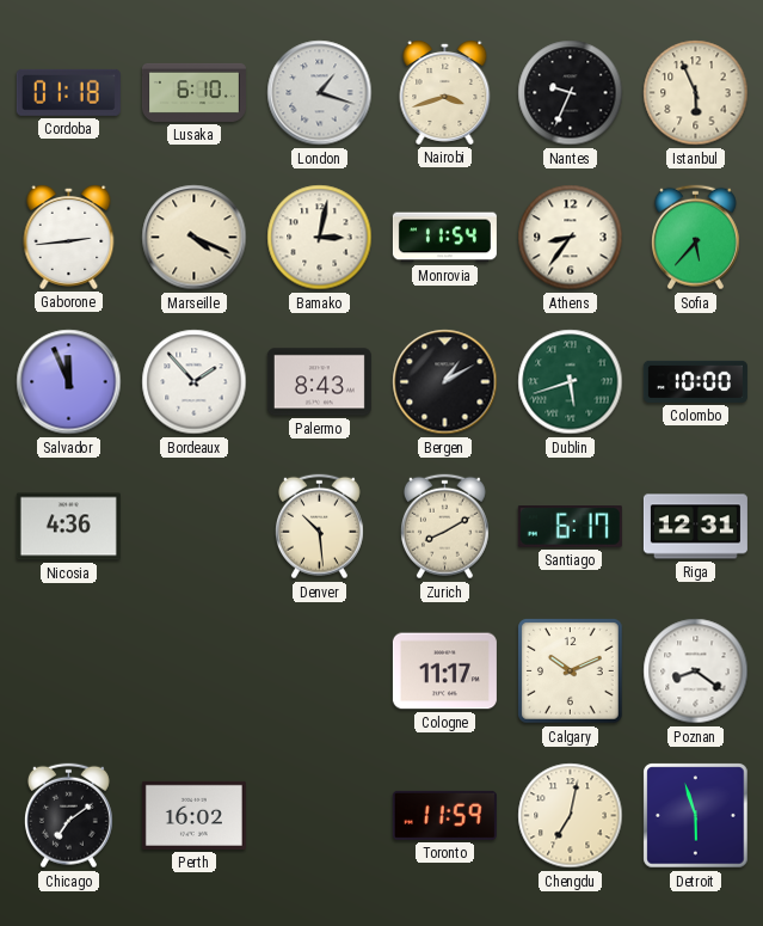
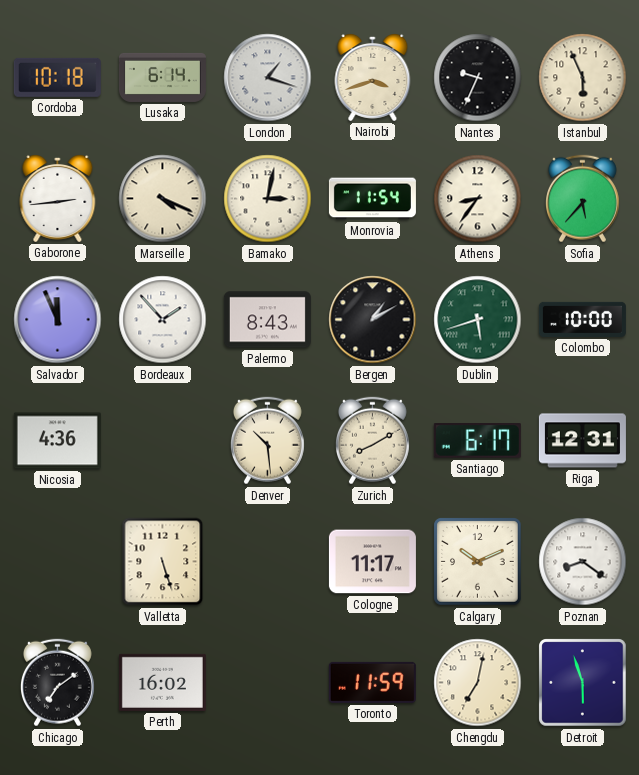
Cordoba: 01:18 -> 10:18
Lusaka: 6:10 -> 6:14
Valletta: none -> 5:27
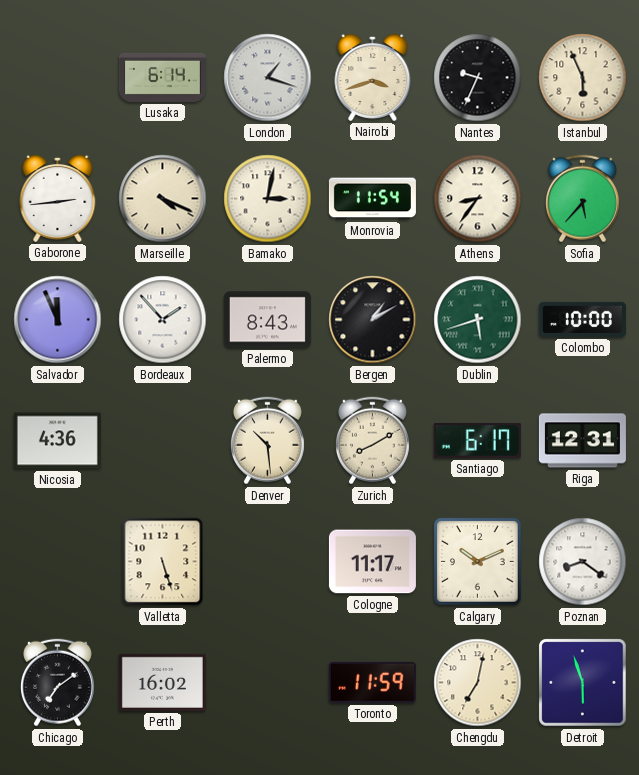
Cordoba: 10:18 -> none
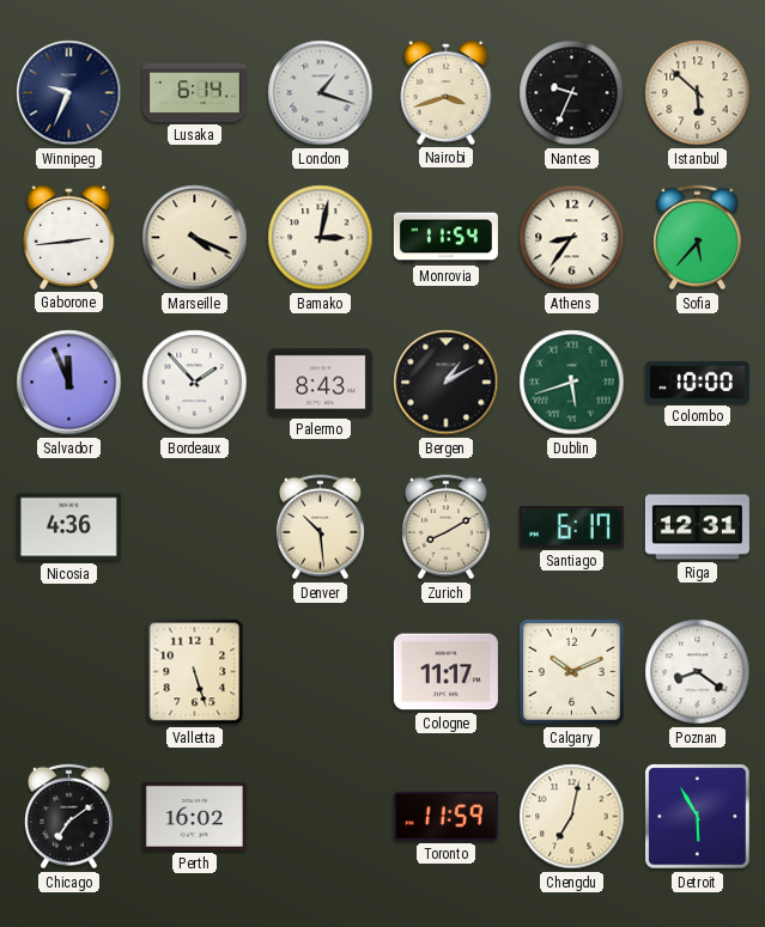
Winnipeg: none -> 9:34
Istanbul: 5:56 -> 5:52
Detroit: 5:57 -> 5:55
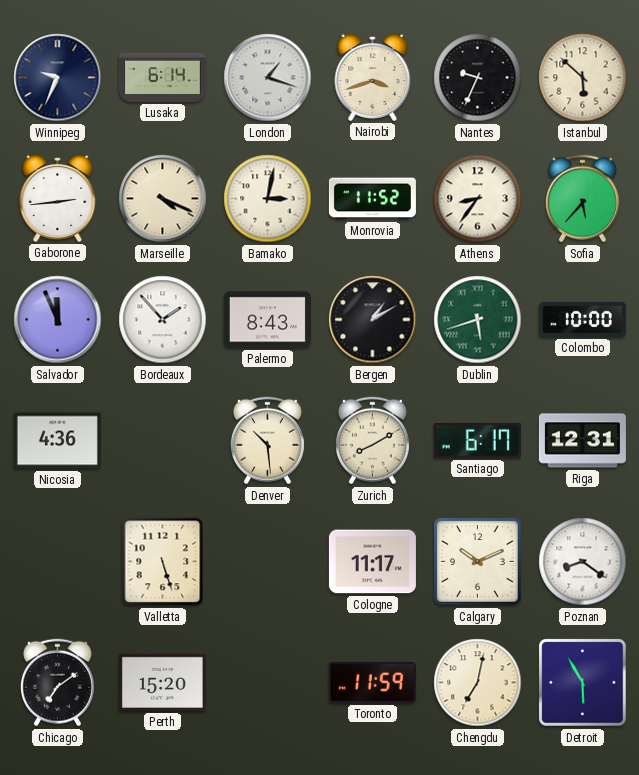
Monrovia: 11:54 -> 11:52
Perth: 16:02 -> 15:20
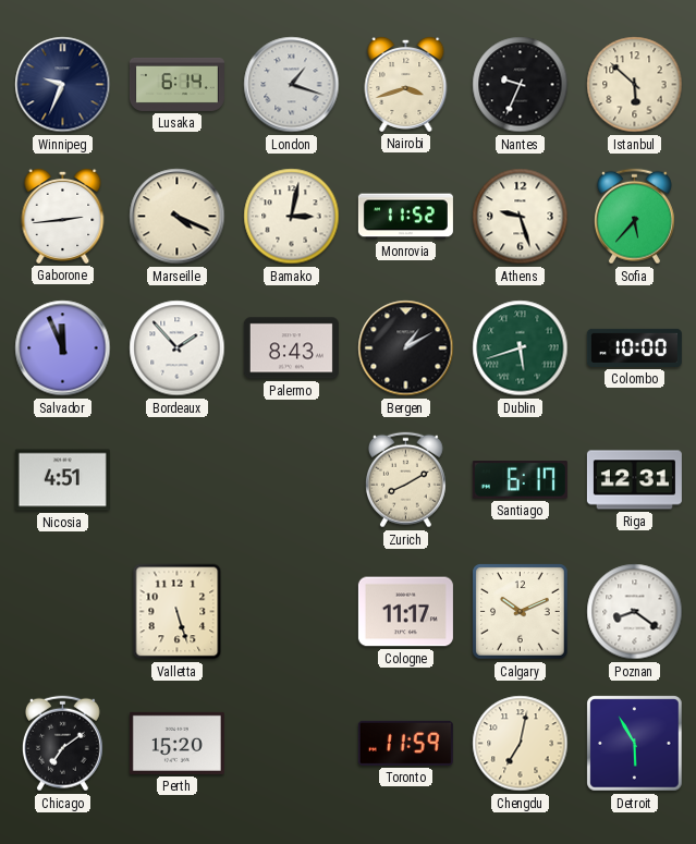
Athens: 8:36 -> 9:27
Nicosia: 4:36 -> 4:51
Denver: 10:29 -> none
